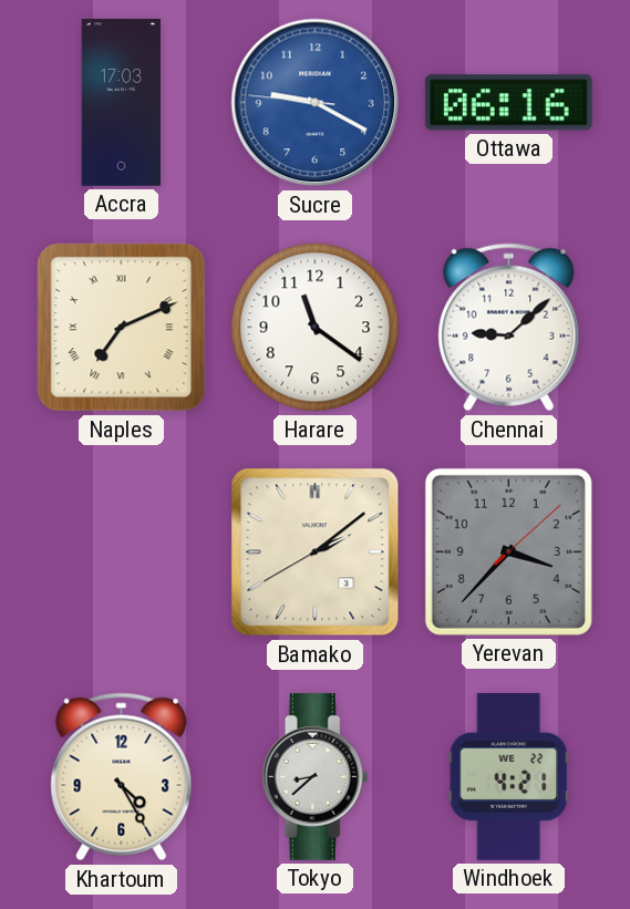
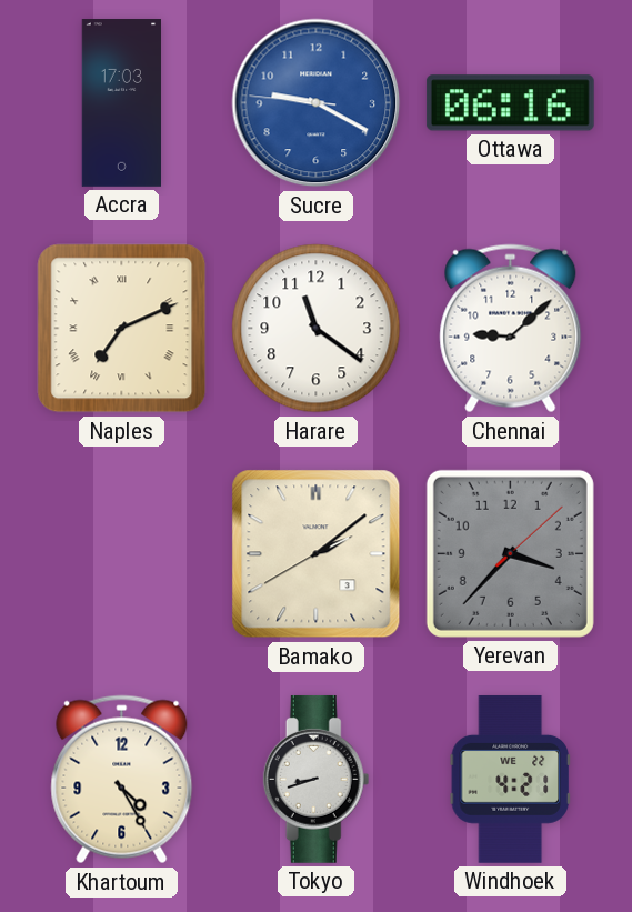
Tokyo: 8:38 -> 8:42
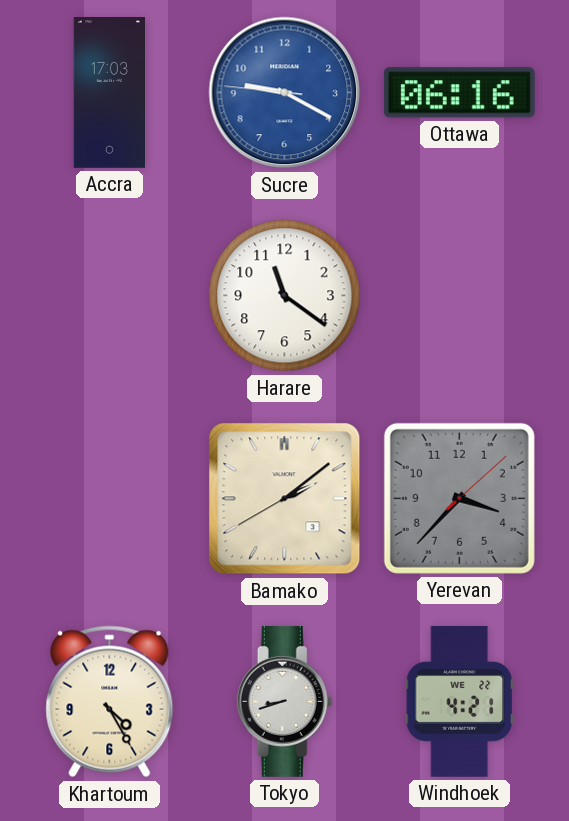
Naples: 7:11 -> none
Chennai: 9:08 -> none
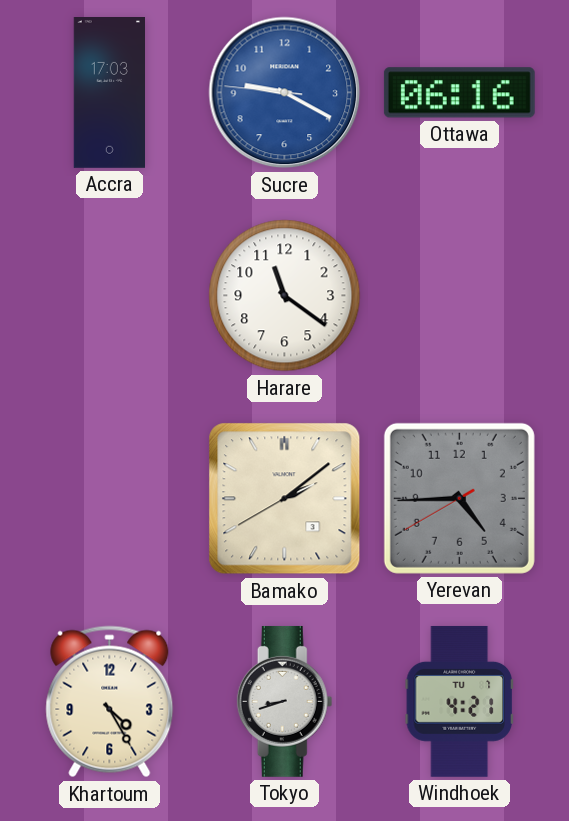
Yerevan: 3:37 -> 4:44
Windhoek date: WE 22 -> TU 7
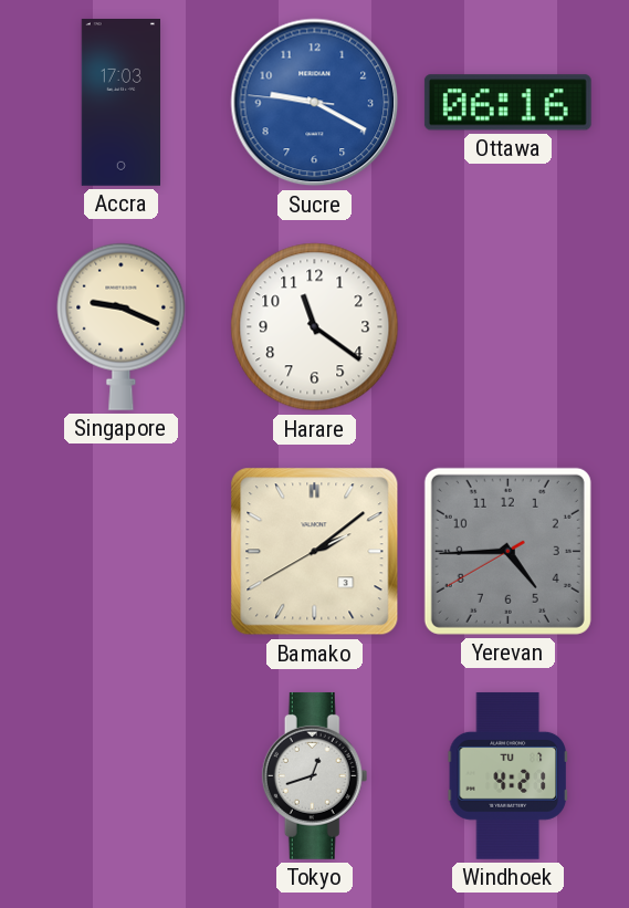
Singapore: none -> 9:19
Khartoum: 4:25 -> none
Tokyo: 8:42 -> 12:42
